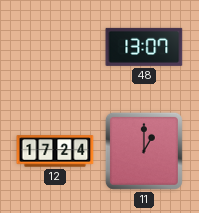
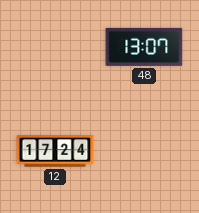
11: 1:00 -> none
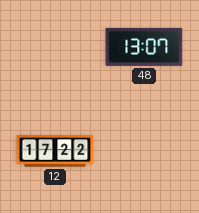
12: 17:24 -> 17:22
